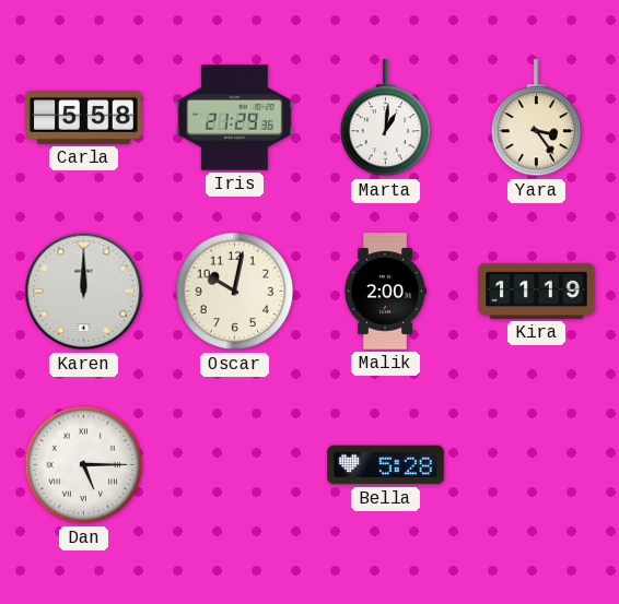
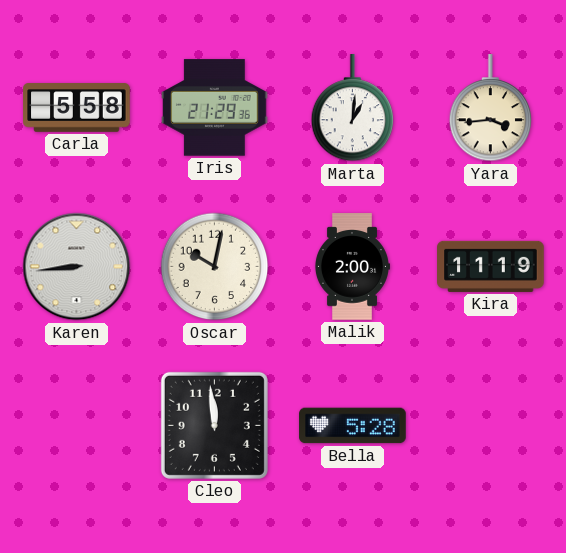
Yara: 3:24 -> 3:44
Karen: 12:00 -> 8:44
Dan: 5:15 -> none
Cleo: none -> 11:59
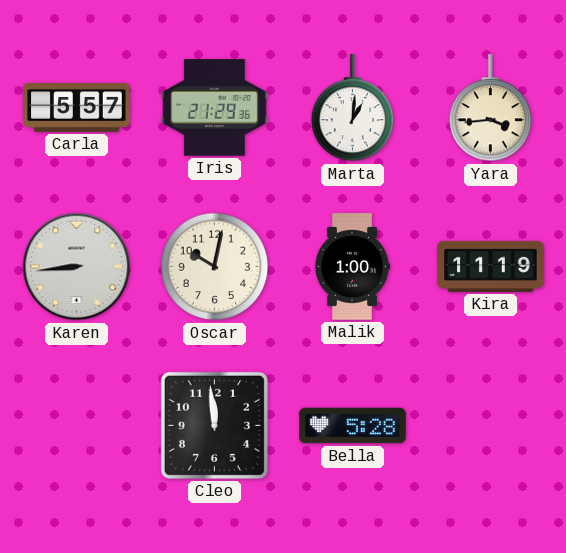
Carla: 5:58 -> 5:57
Malik: 2:00 -> 1:00
